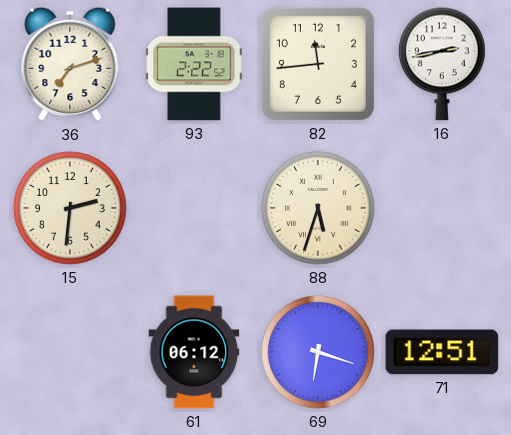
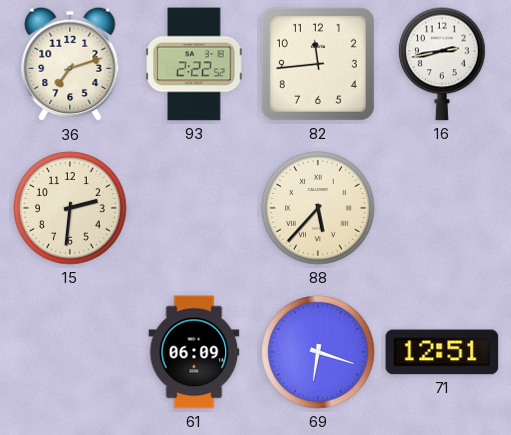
88: 5:33 -> 5:37
61: 06:12 -> 06:09
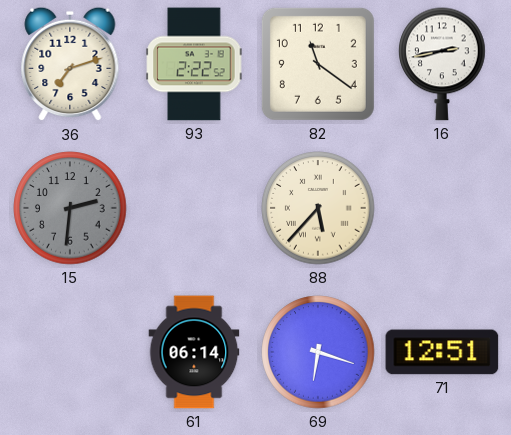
82: 11:44 -> 11:21
15 dial: cream -> grey
61: 06:09 -> 06:14
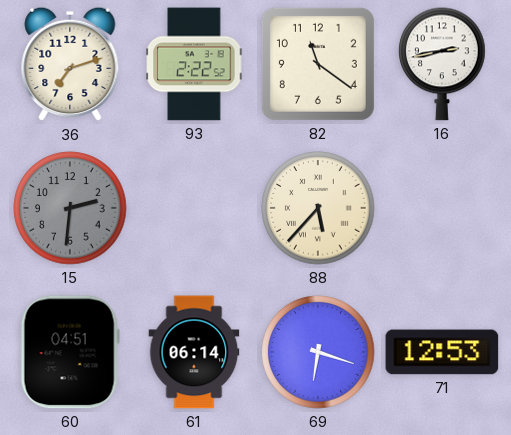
60: none -> 04:51
71: 12:51 -> 12:53
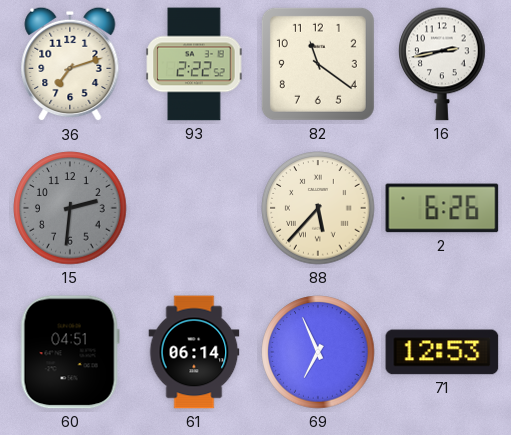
2: none -> 6:26
69: 6:18 -> 6:56
